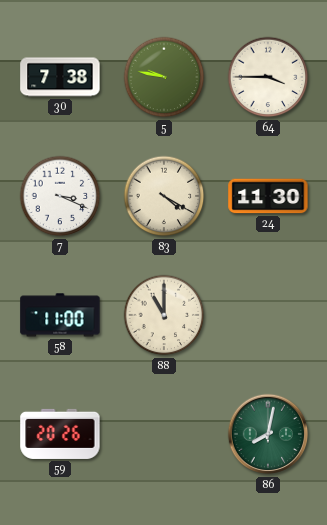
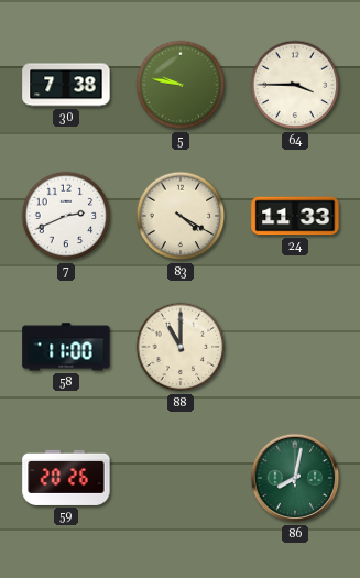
7: 3:19 -> 2:41
24: 11:30 -> 11:33
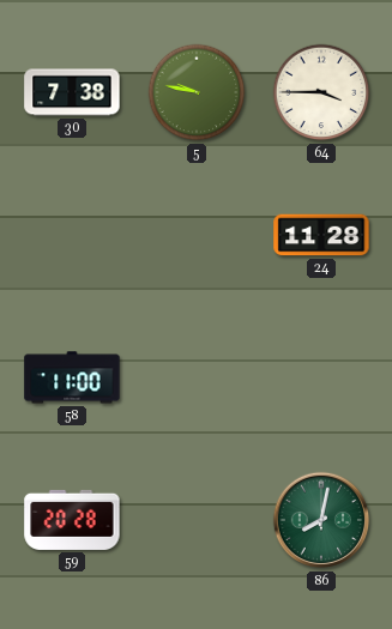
7: 2:41 -> none
83: 4:20 -> none
24: 11:33 -> 11:28
88: 11:00 -> none
59: 20:26 -> 20:28
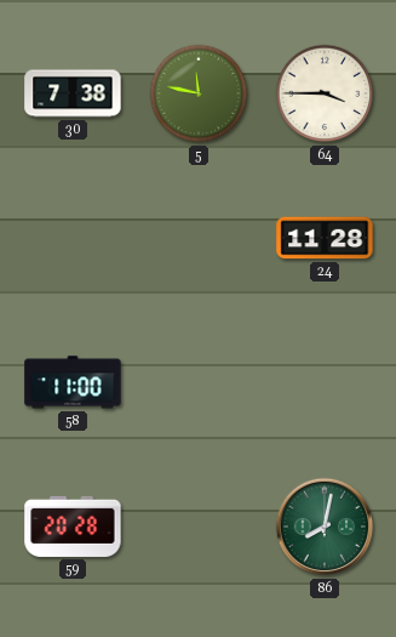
5: 9:47 -> 11:47
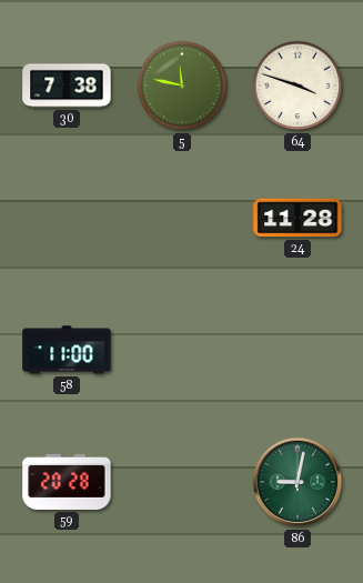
64: 3:45 -> 3:48
86: 8:02 -> 9:02
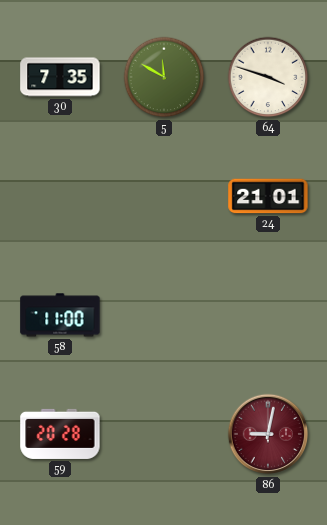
30: 7:38 -> 7:35
5: 11:47 -> 11:50
24: 11:28 -> 21:01
86 dial: green -> burgundy
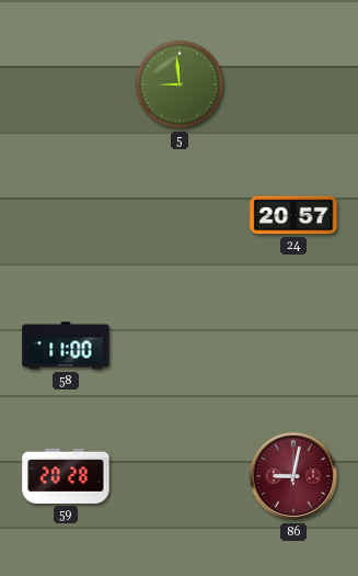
30: 7:35 -> none
5: 11:50 -> 8:59
64: 3:48 -> none
24: 21:01 -> 20:57
